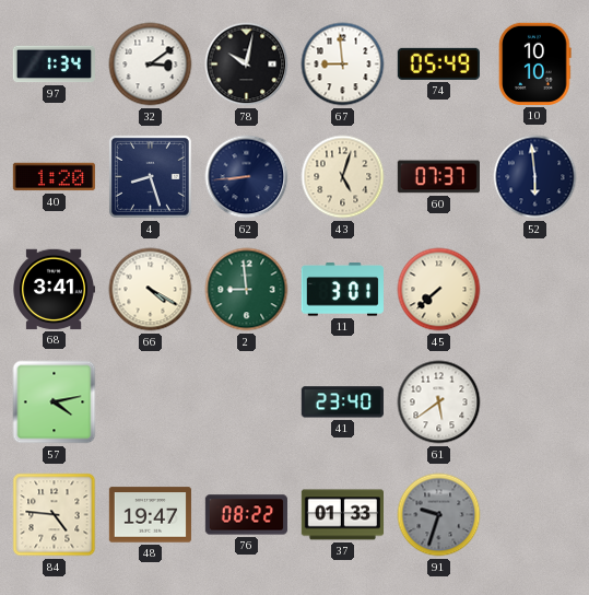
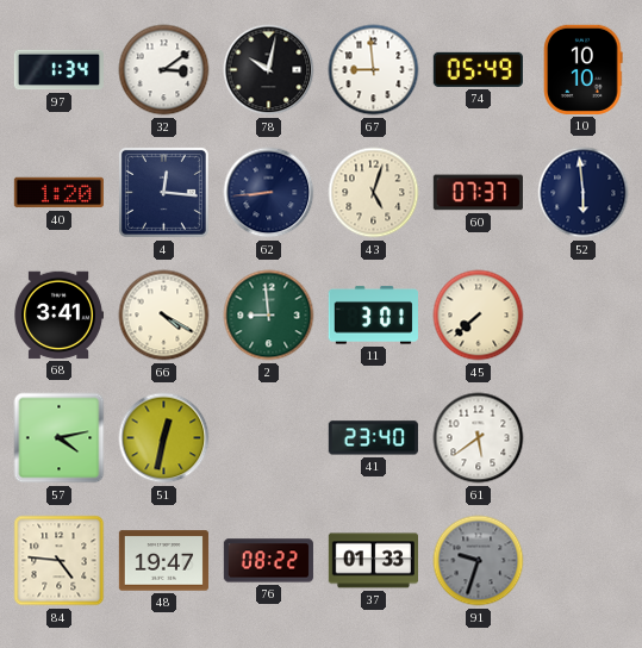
4: 8:27 -> 12:16
51: none -> 12:32
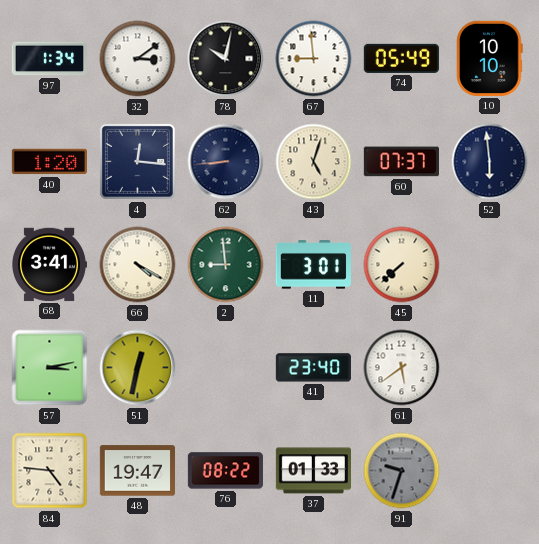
57: 4:13 -> 3:13
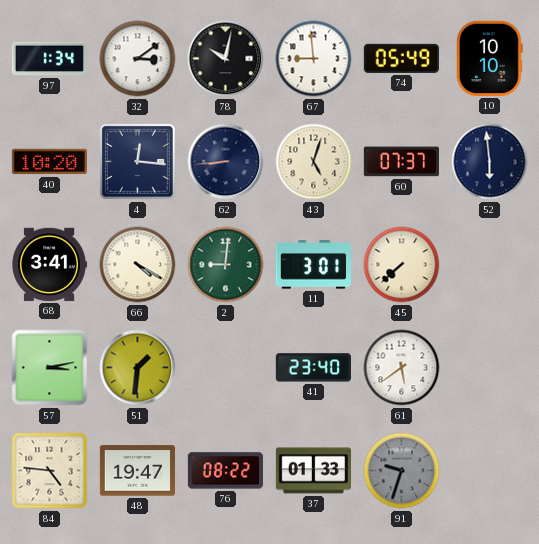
40: 1:20 -> 10:20
2: 8:59 -> 9:01
51: 12:32 -> 1:31
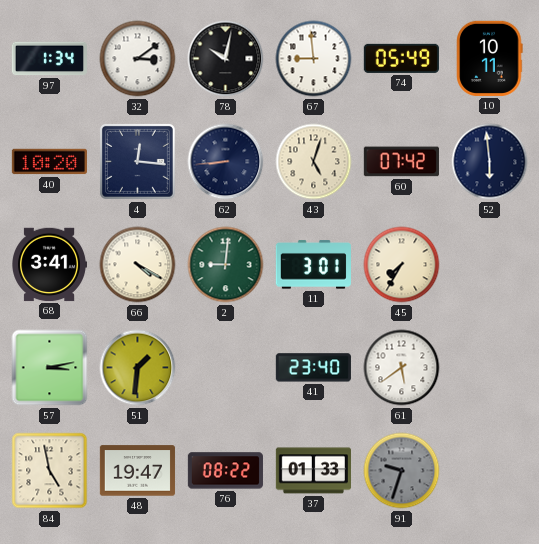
10: 10:10 -> 10:11
60: 07:37 -> 07:42
45: 7:38 -> 7:35
84: 4:46 -> 4:58
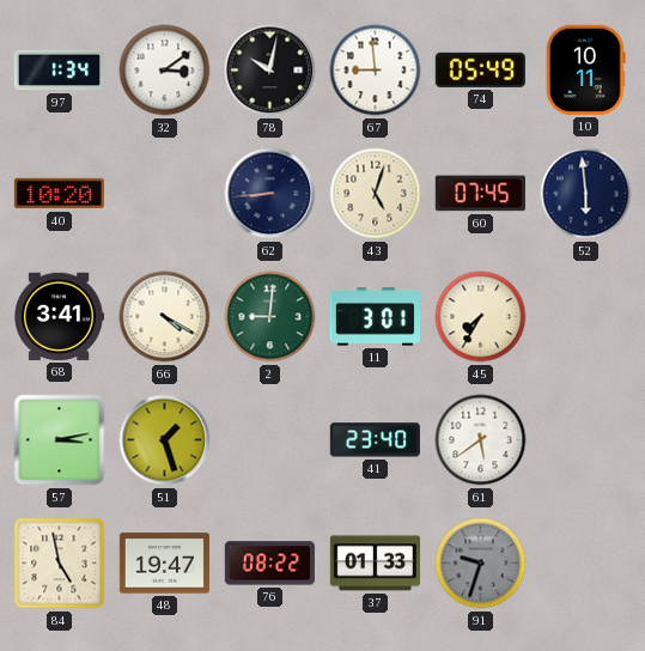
4: 12:16 -> none
60: 07:42 -> 07:45
51: 1:31 -> 1:27
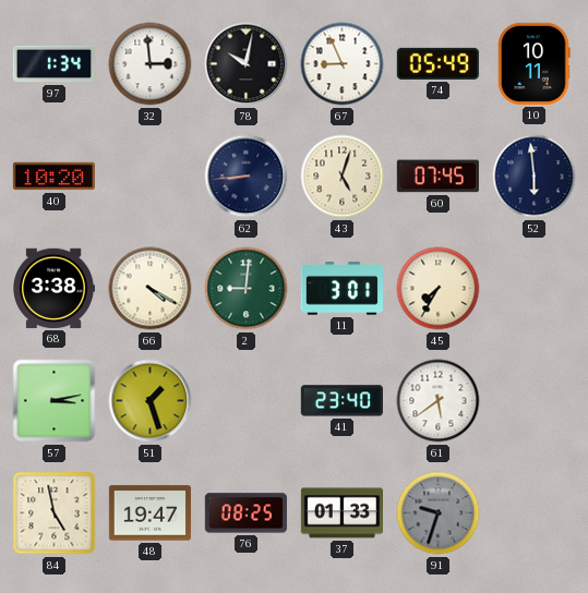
32: 3:09 -> 2:59
67: 8:59 -> 8:56
68: 3:41 -> 3:38
76: 08:22 -> 08:25
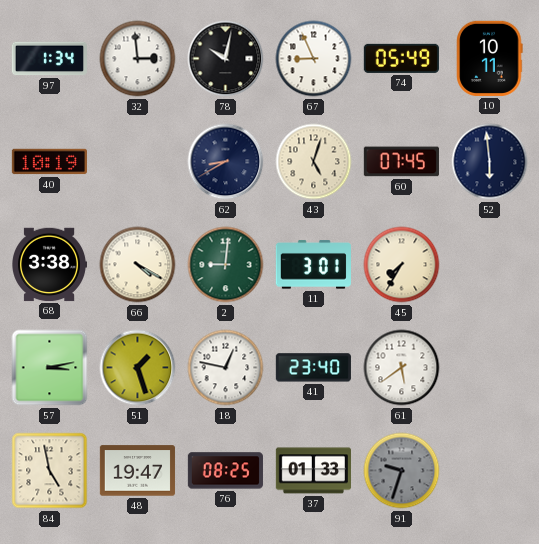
40: 10:20 -> 10:19
62: 8:44 -> 8:40
18: none -> 12:47
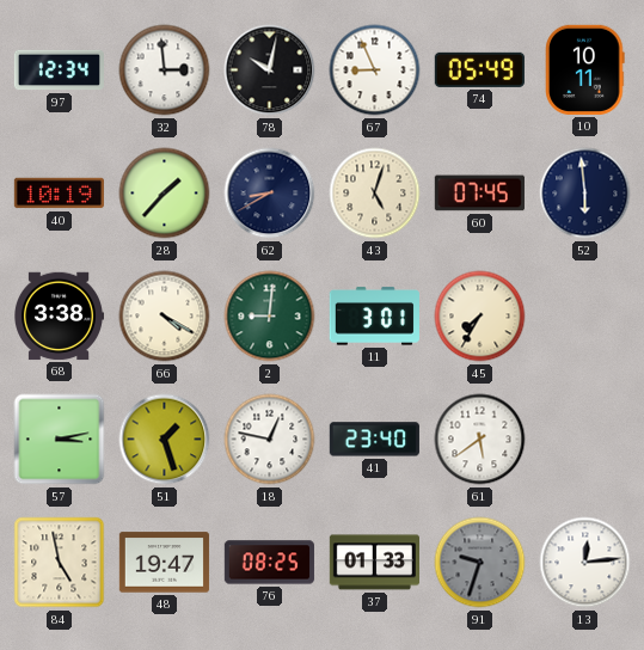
97: 1:34 -> 12:34
28: none -> 1:37
13: none -> 12:14
